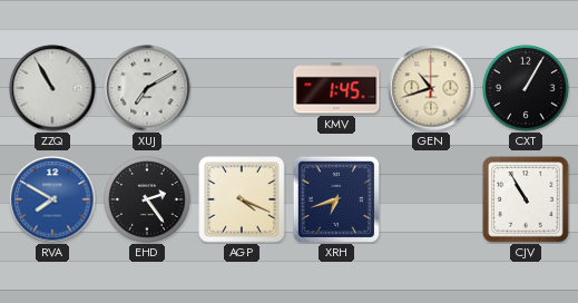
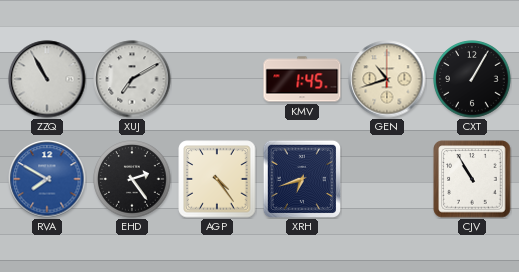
AGP: 4:19 -> 4:24
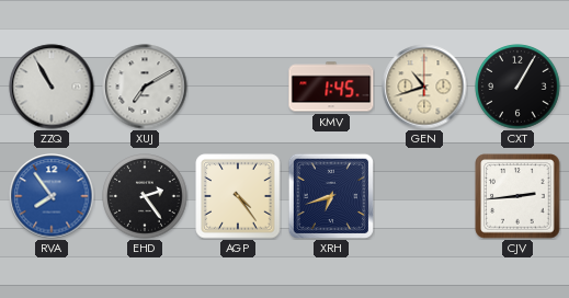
RVA: 7:50 -> 7:54
CJV: 10:55 -> 2:44
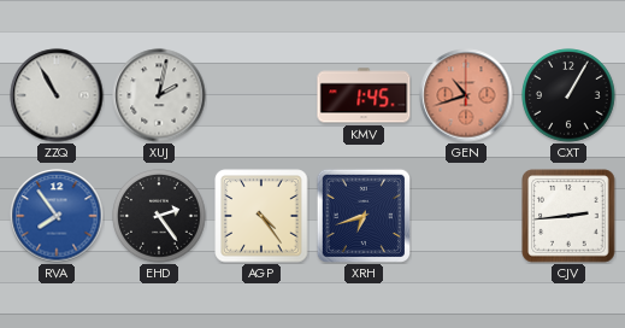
XUJ: 7:10 -> 2:02
GEN dial: cream -> salmon
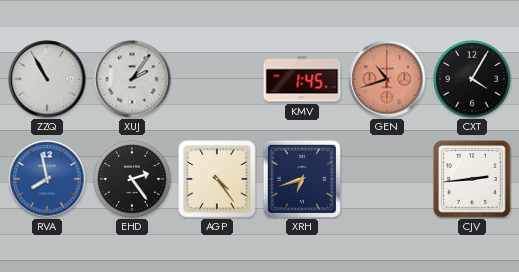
XUJ: 2:02 -> 2:06
CXT: 1:05 -> 4:05
RVA: 7:54 -> 7:58
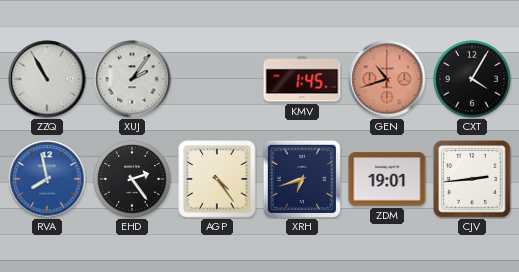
ZDM: none -> 19:01
